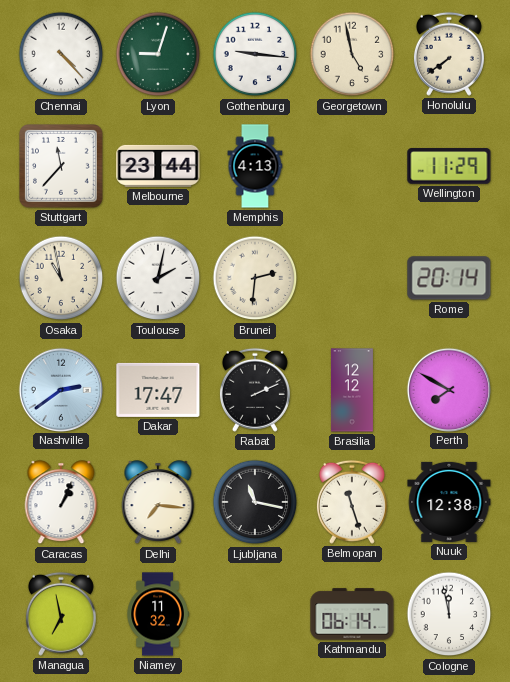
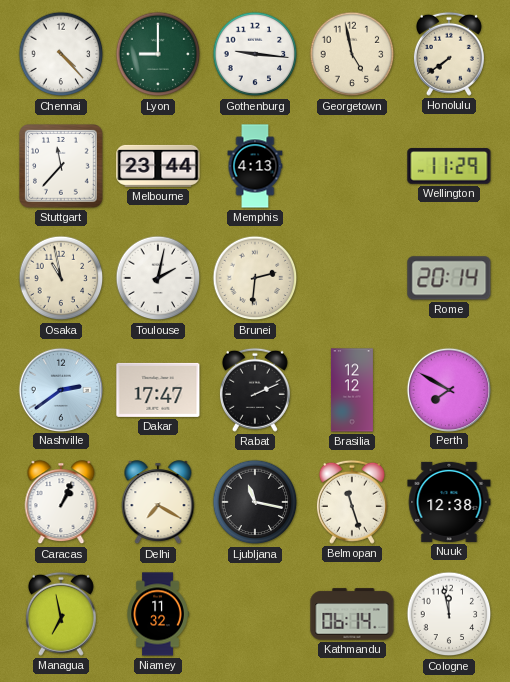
Lyon: 9:03 -> 9:00
Delhi: 7:16 -> 7:20
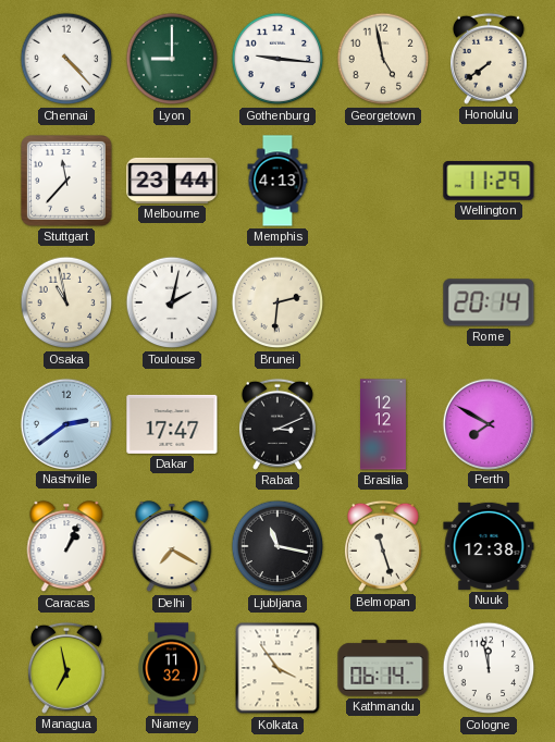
Rabat: 2:11 -> 3:11
Kolkata: none -> 3:54
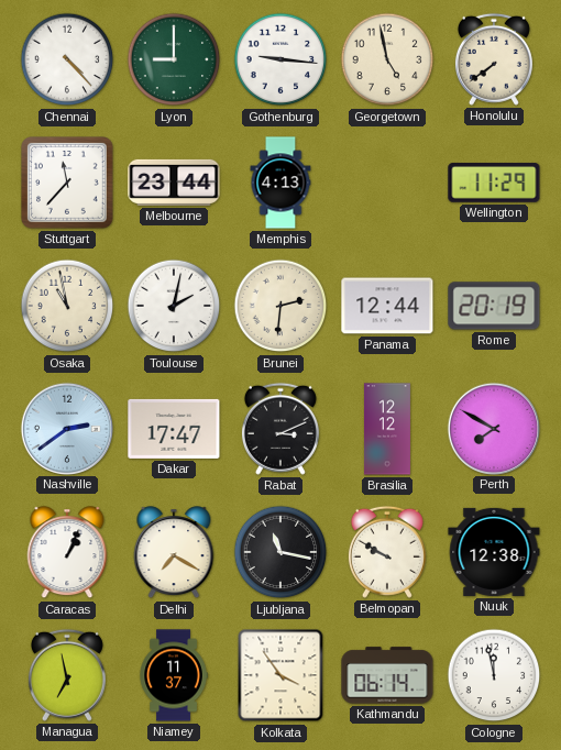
Panama: none -> 12:44
Rome: 20:14 -> 20:19
Belmopan: 11:27 -> 9:50
Niamey: 11:32 -> 11:37
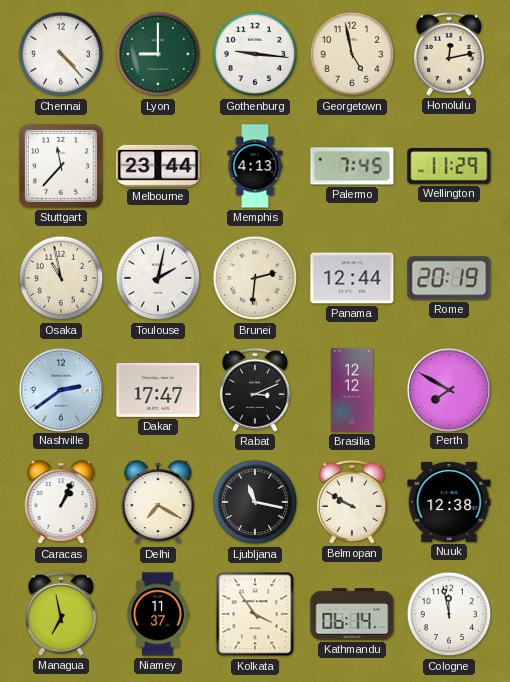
Honolulu: 7:39 -> 12:13
Palermo: none -> 7:45
